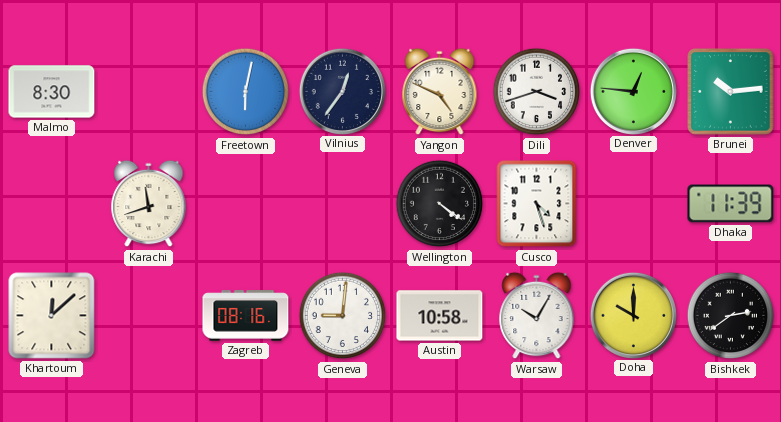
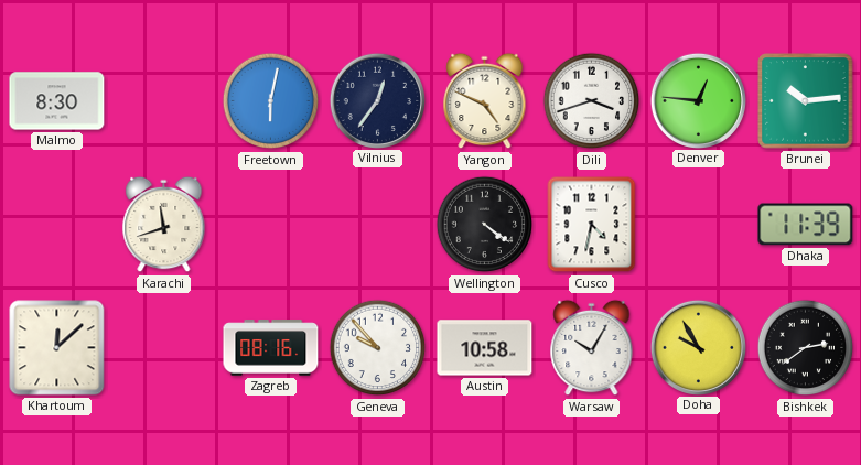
Cusco: 4:27 -> 4:32
Geneva: 9:01 -> 9:53
Doha: 10:00 -> 9:55
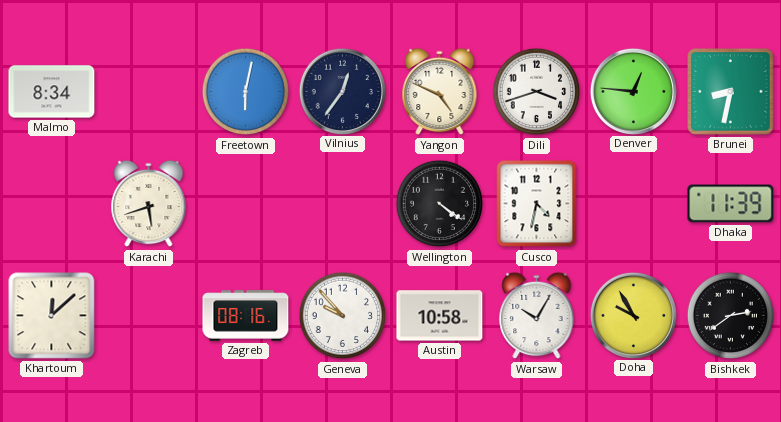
Malmo: 8:30 -> 8:34
Brunei: 10:14 -> 8:32
Karachi: 11:42 -> 5:42
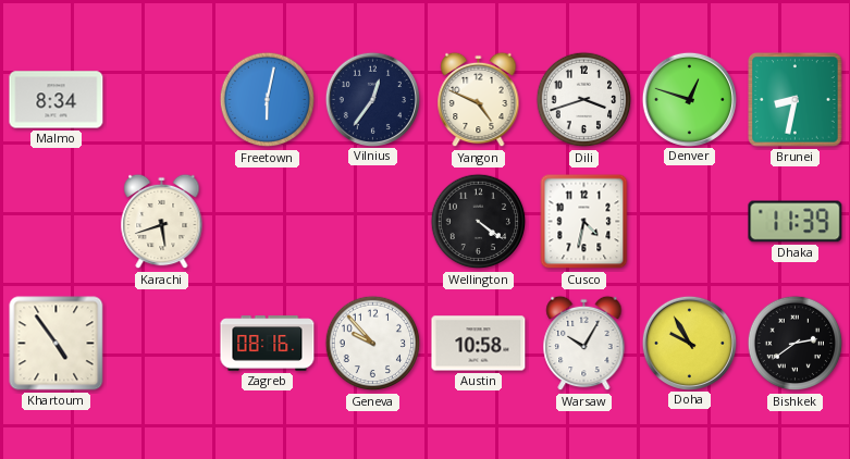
Denver: 12:46 -> 12:48
Khartoum: 12:08 -> 4:54
